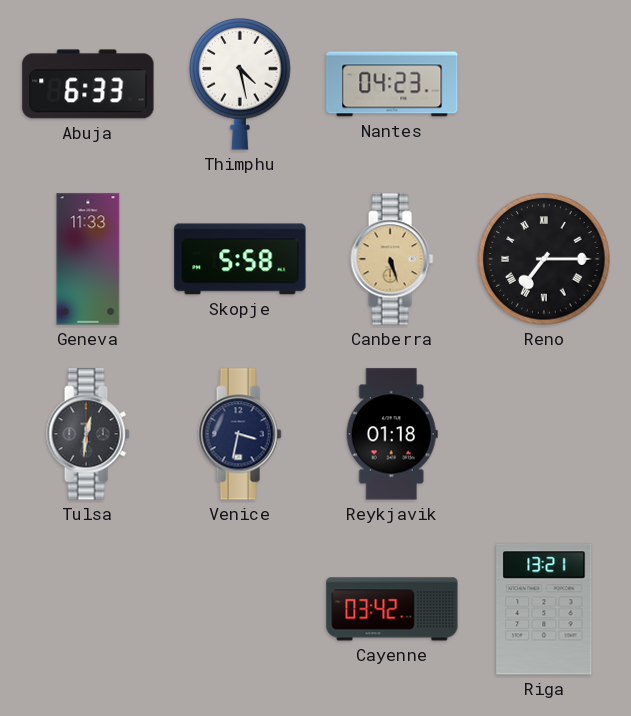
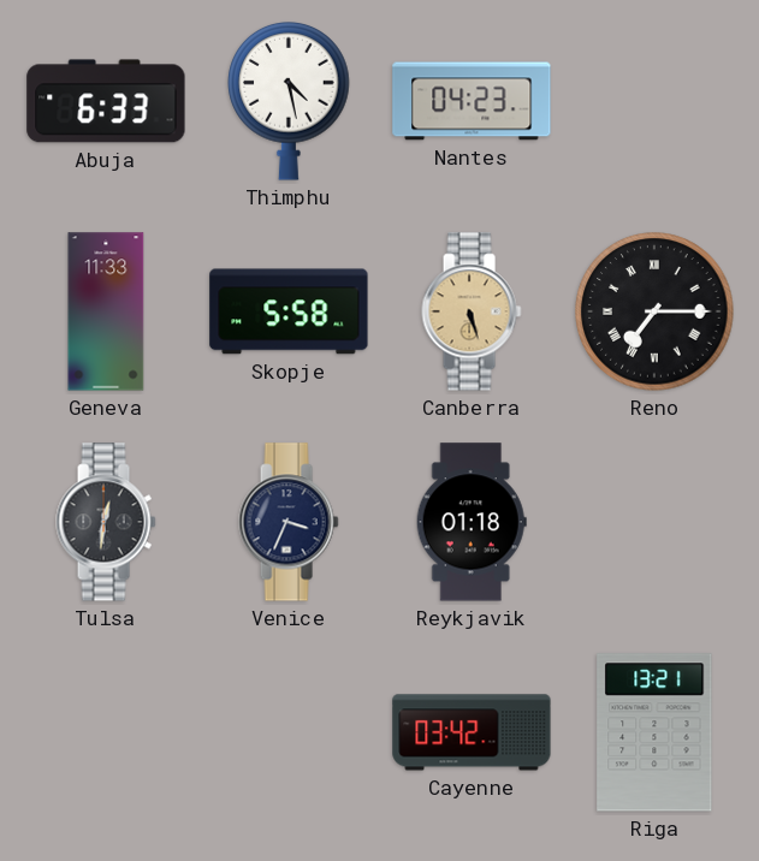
Venice: 3:32 -> 3:34
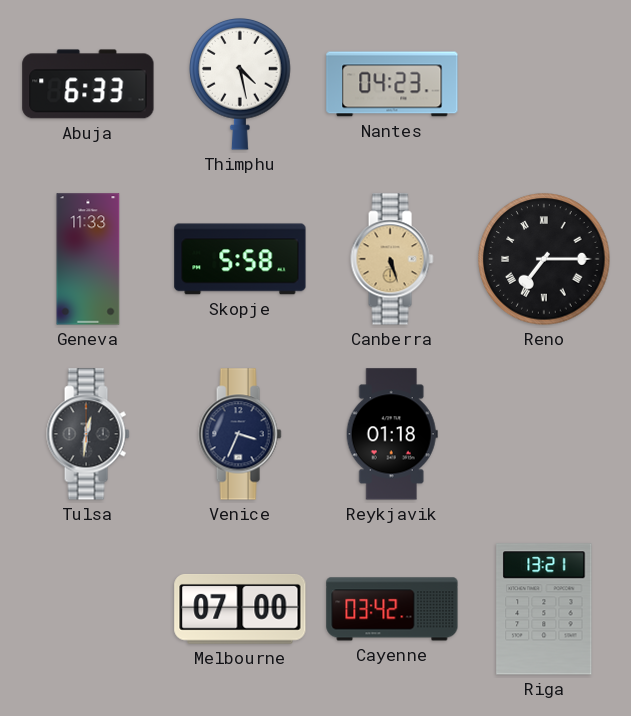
Melbourne: none -> 07:00
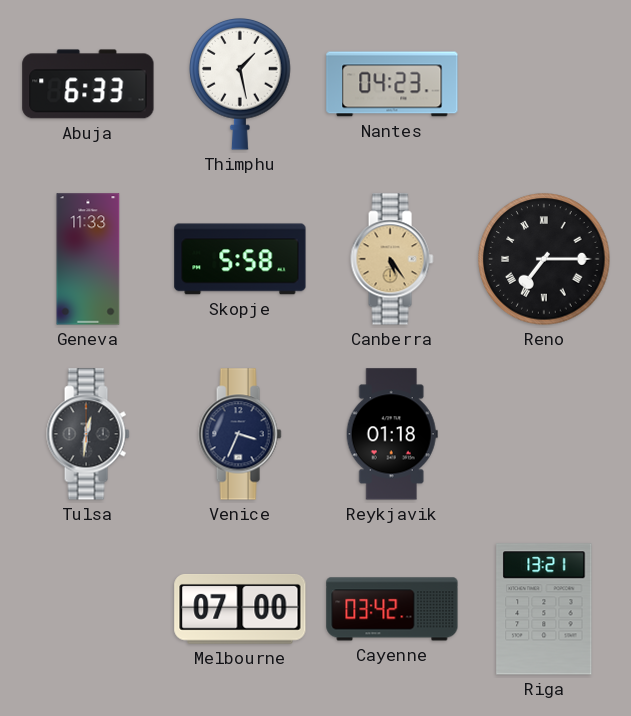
Thimphu: 4:28 -> 1:28
Canberra: 5:27 -> 5:24
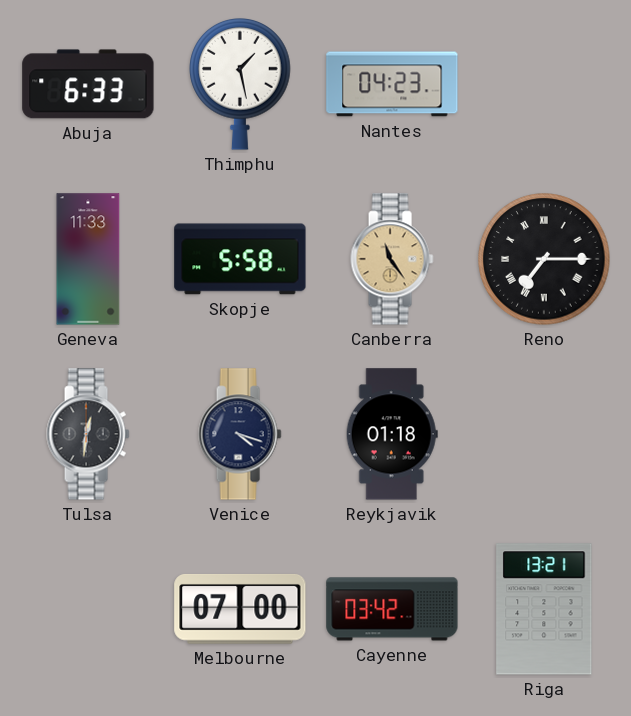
Canberra: 5:24 -> 11:24
Venice: 3:34 -> 4:18
